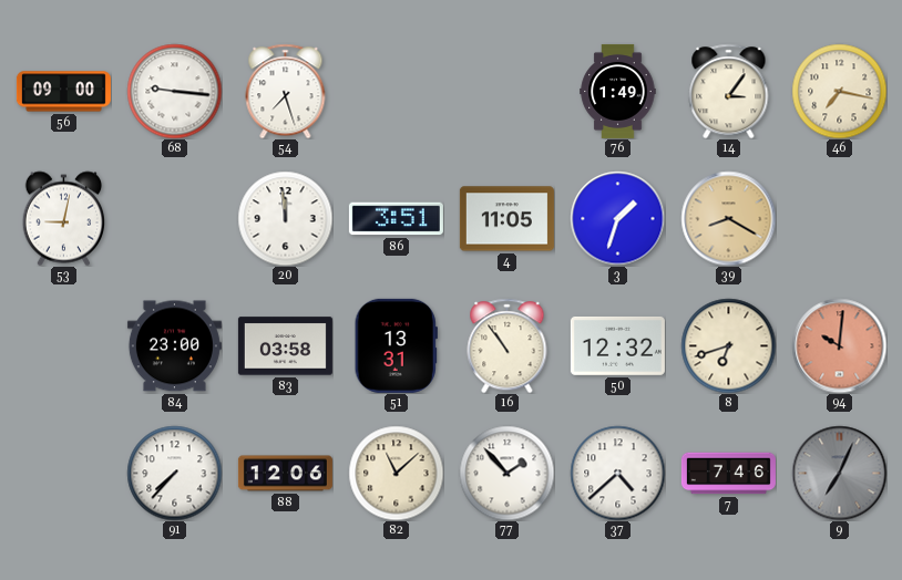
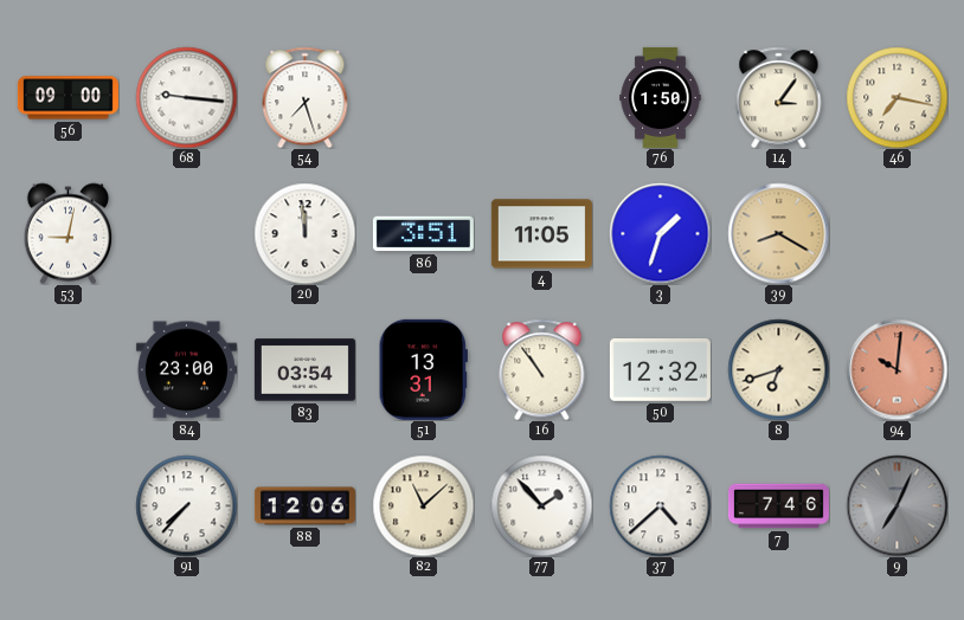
76: 1:49 -> 1:50
83: 03:58 -> 03:54
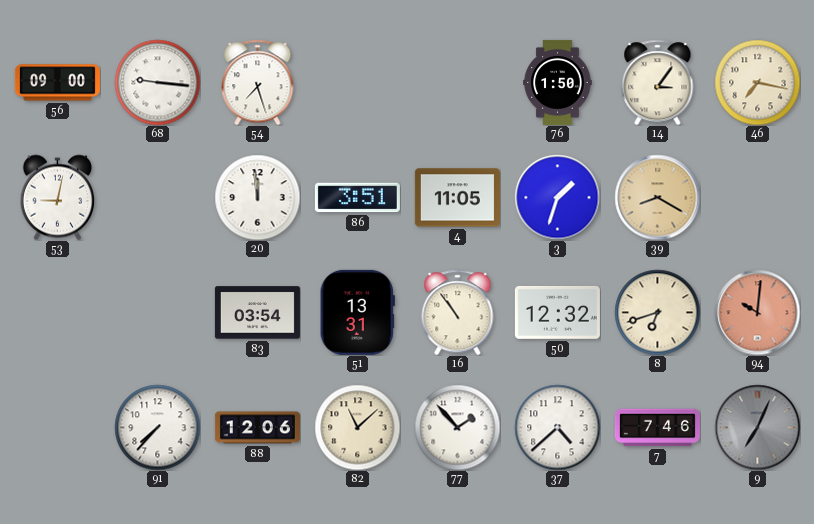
84: 23:00 -> none
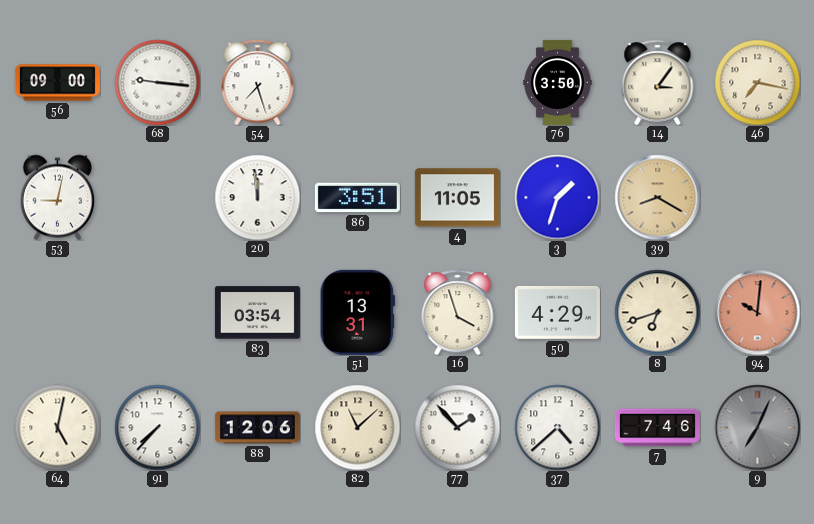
76: 1:50 -> 3:50
16: 10:54 -> 3:57
50: 12:32 -> 4:29
64: none -> 5:02
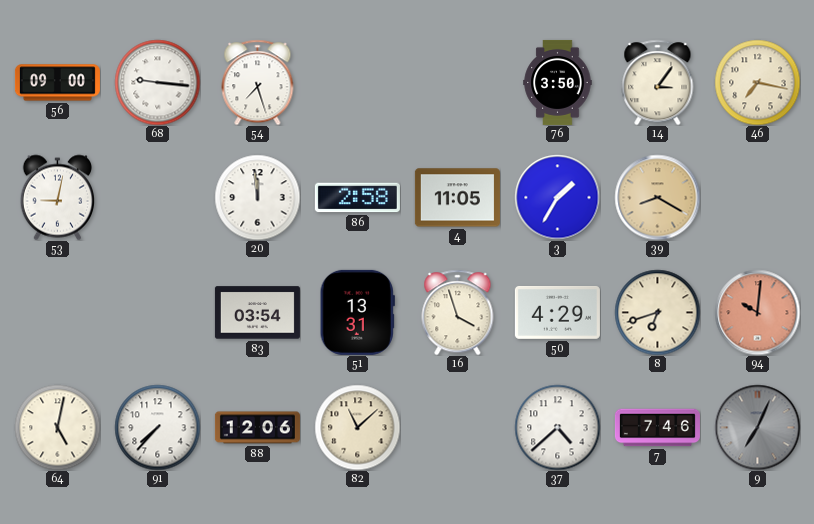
86: 3:51 -> 2:58
3: 1:33 -> 1:35
77: 1:53 -> none
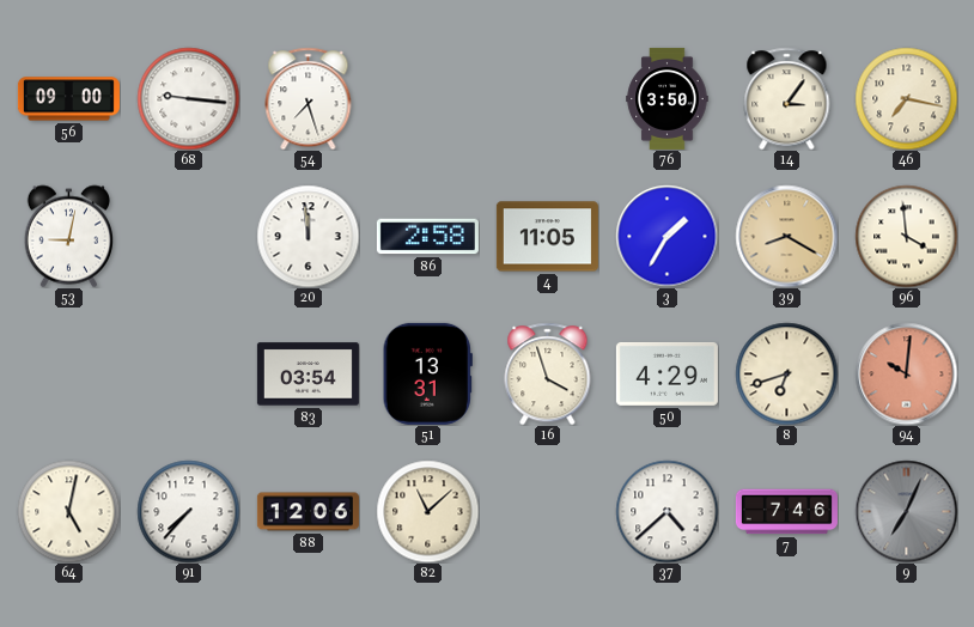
96: none -> 3:59
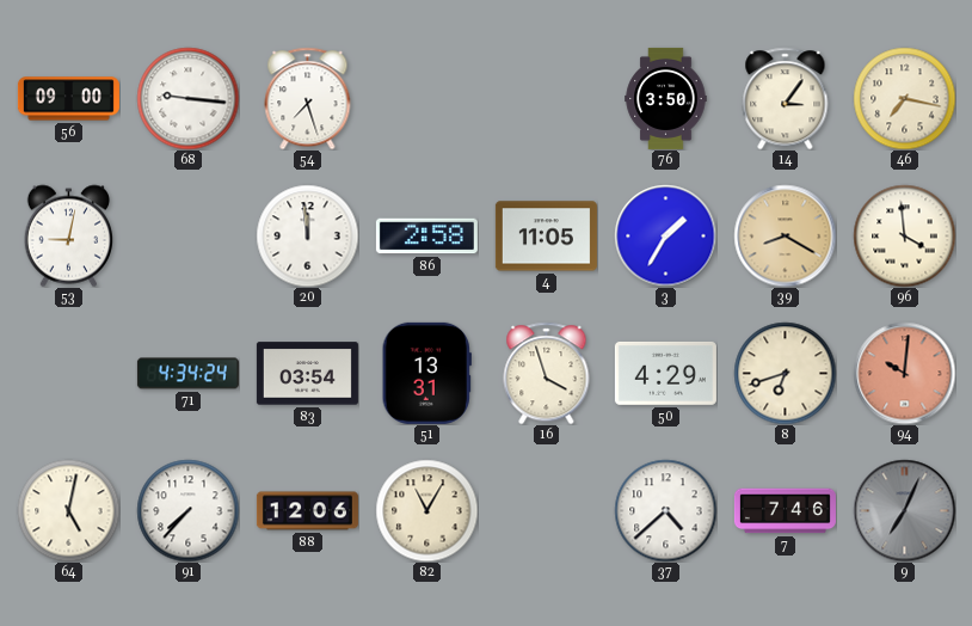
71: none -> 4:34
82: 11:08 -> 11:05
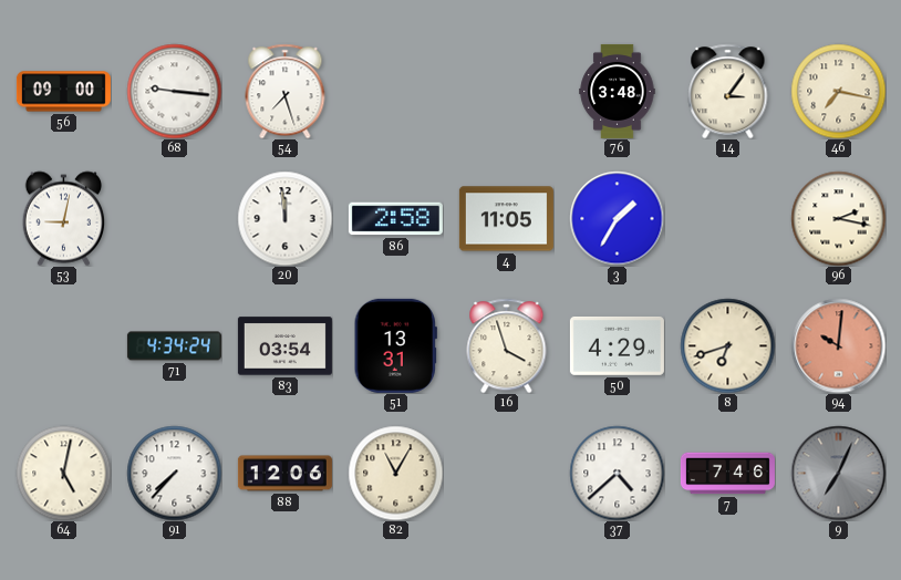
76: 3:50 -> 3:48
39: 8:20 -> none
96: 3:59 -> 2:17
